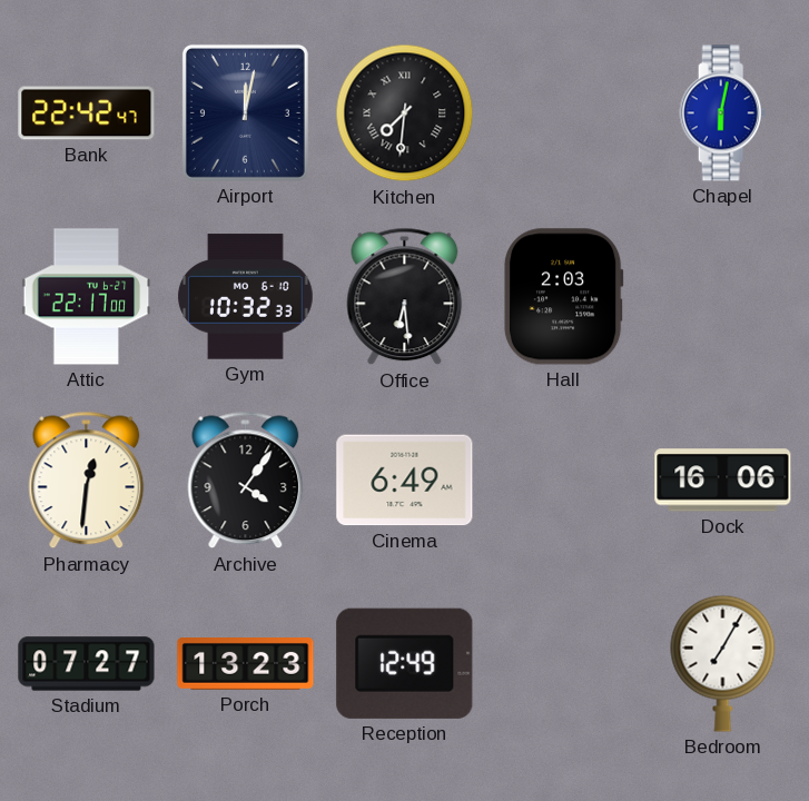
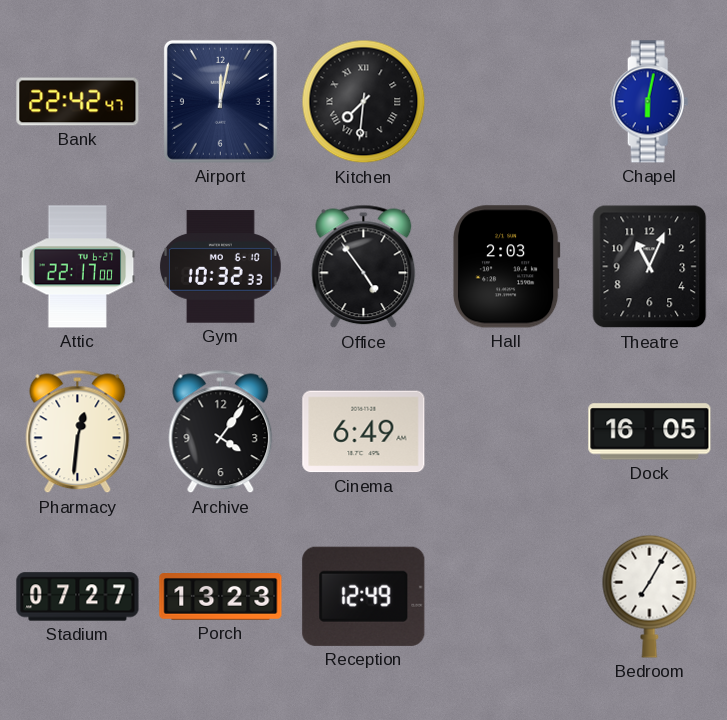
Office: 6:29 -> 4:54
Theatre: none -> 11:04
Dock: 16:06 -> 16:05
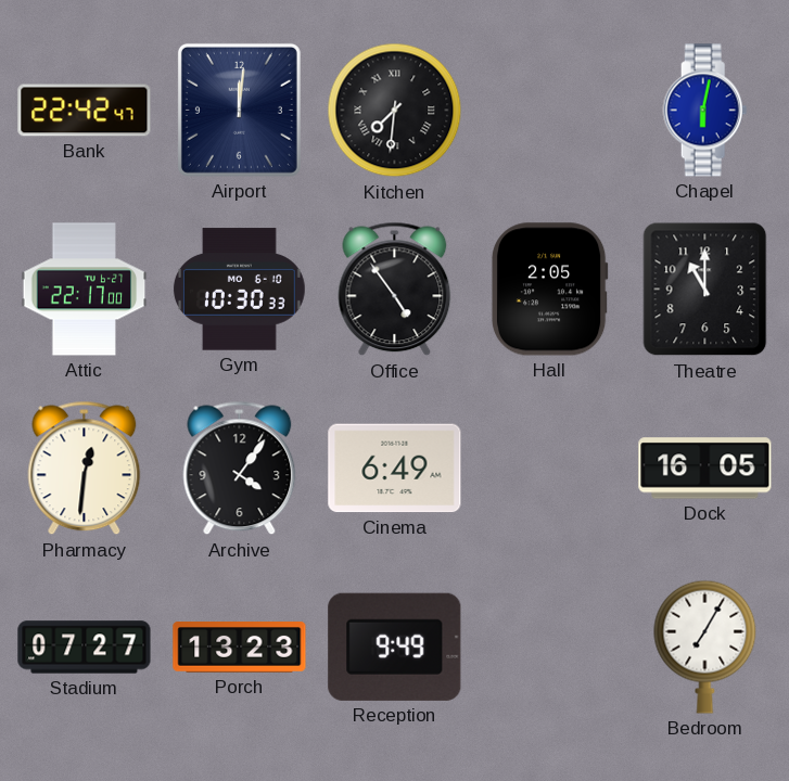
Airport: 12:02 -> 12:01
Gym: 10:32 -> 10:30
Hall: 2:03 -> 2:05
Theatre: 11:04 -> 11:00
Reception: 12:49 -> 9:49
